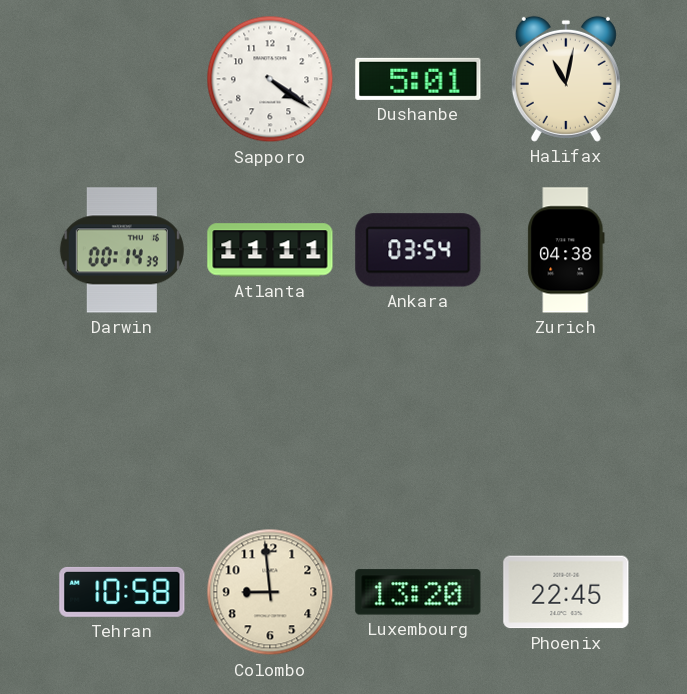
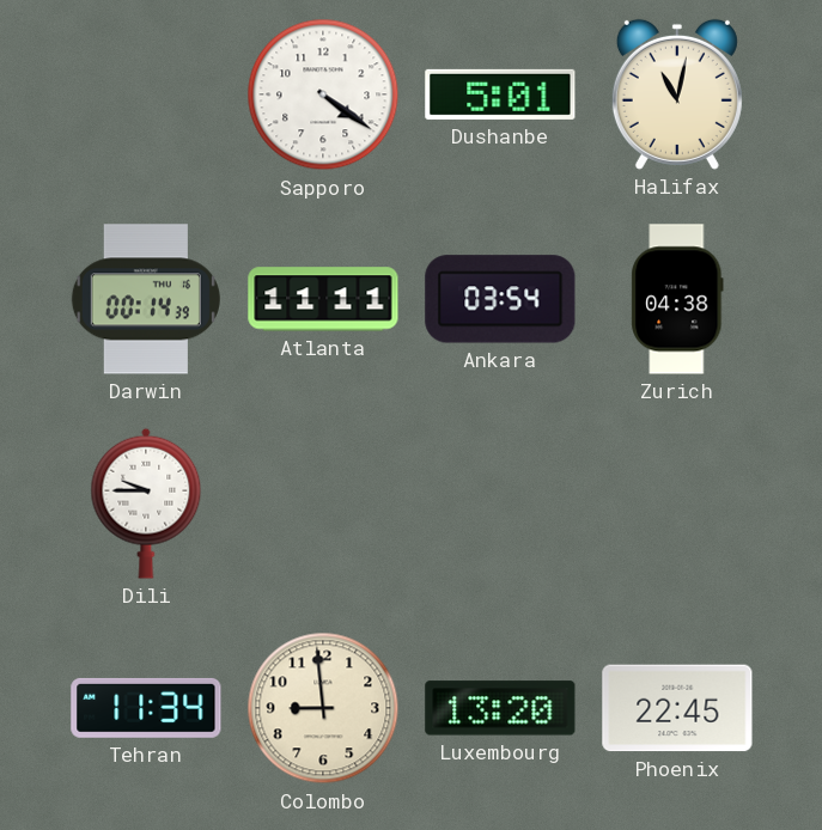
Dili: none -> 9:45
Tehran: 10:58 -> 11:34
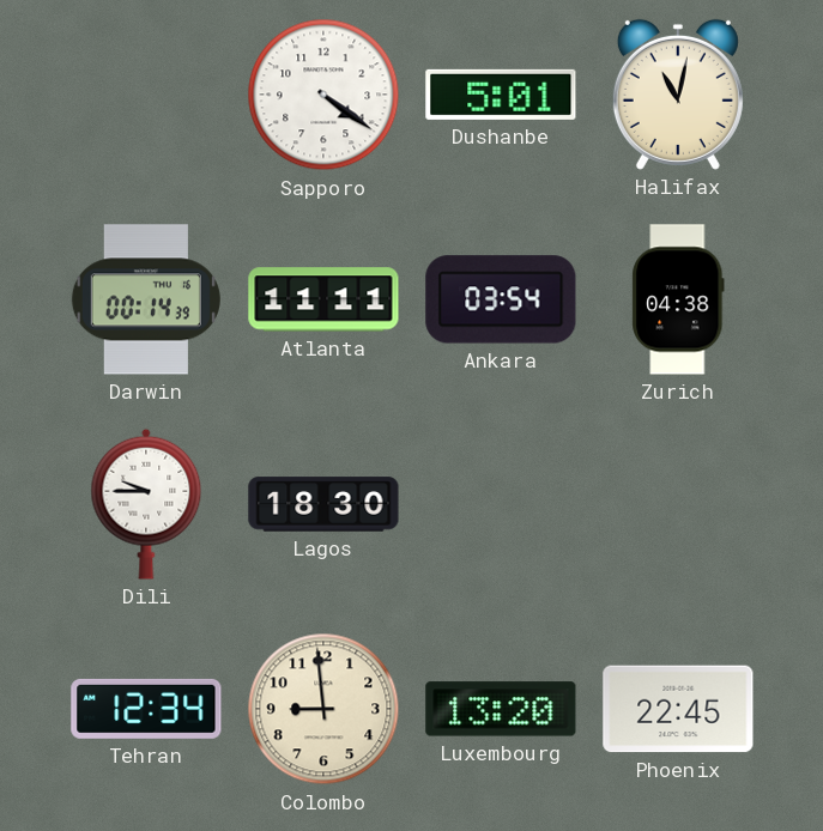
Lagos: none -> 18:30
Tehran: 11:34 -> 12:34
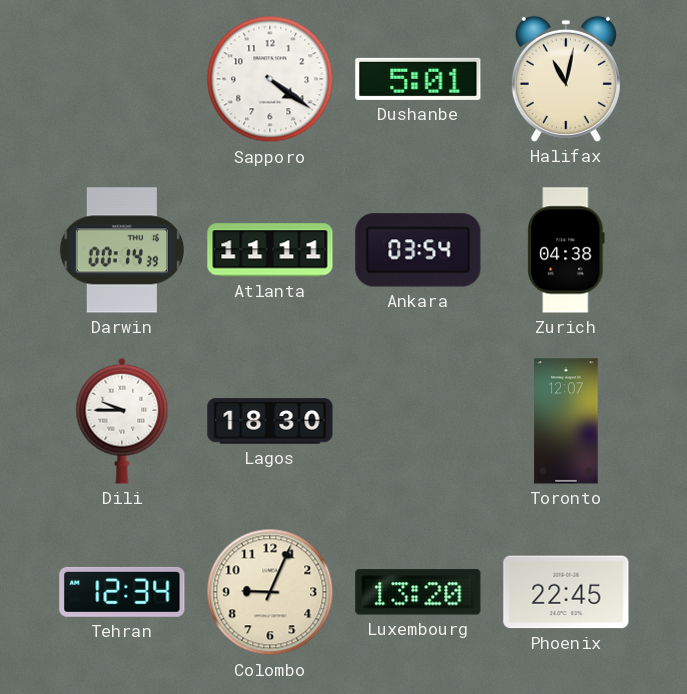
Toronto: none -> 12:07
Colombo: 8:59 -> 9:04
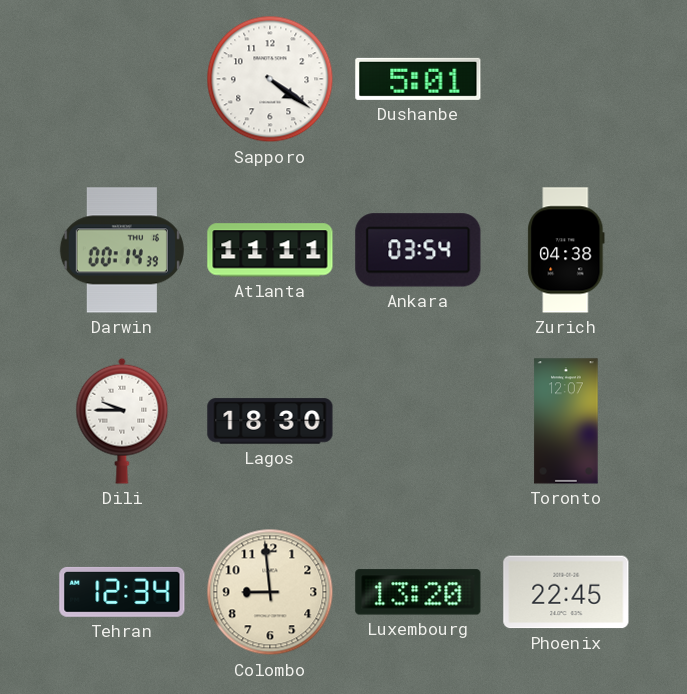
Halifax: 11:02 -> none
Colombo: 9:04 -> 8:59
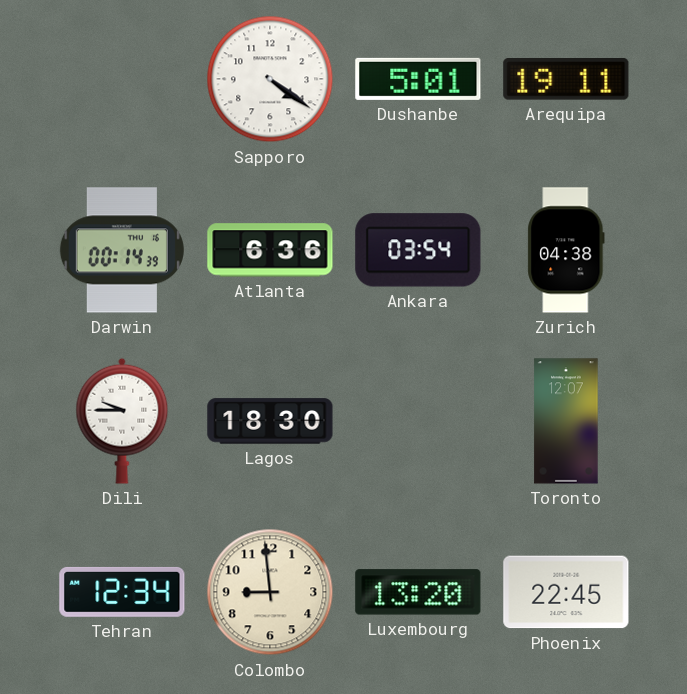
Arequipa: none -> 19:11
Atlanta: 11:11 -> 6:36
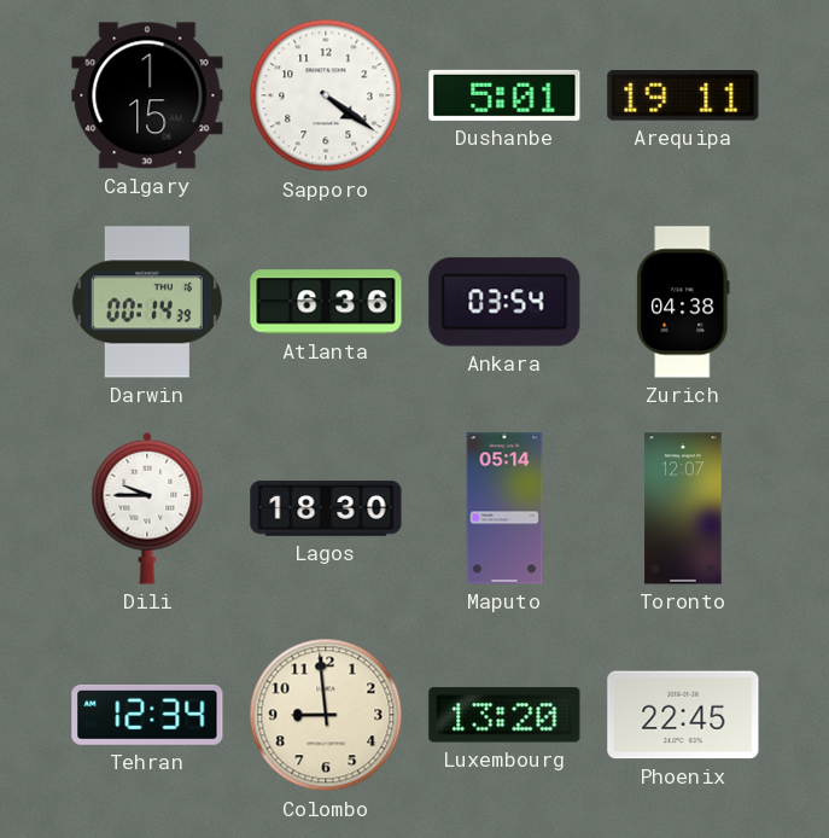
Calgary: none -> 1:15
Maputo: none -> 05:14
